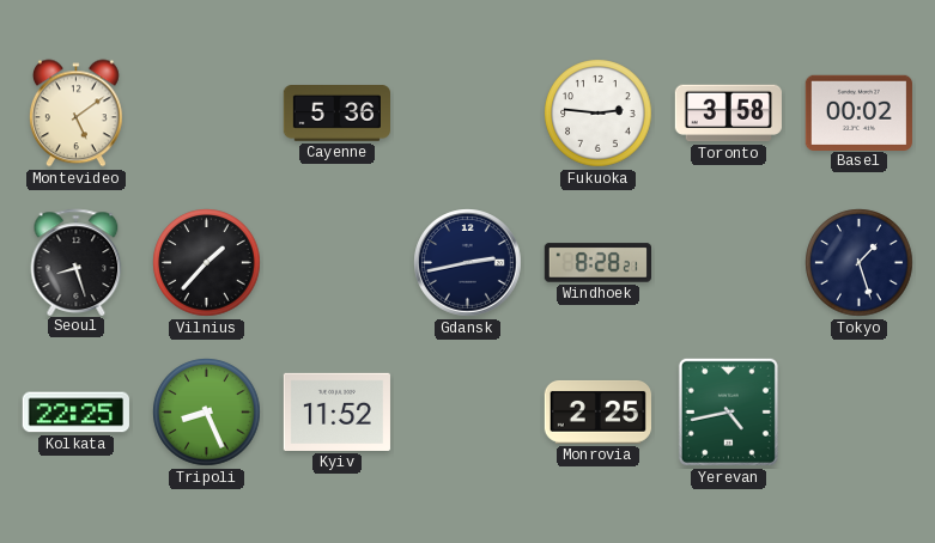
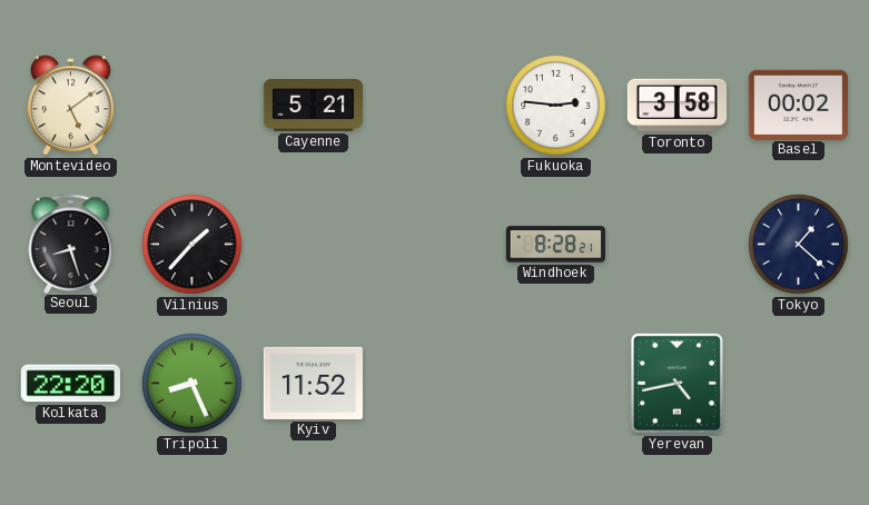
Cayenne: 5:36 -> 5:21
Gdansk: 2:43 -> none
Tokyo: 1:27 -> 1:22
Kolkata: 22:25 -> 22:20
Monrovia: 2:25 -> none
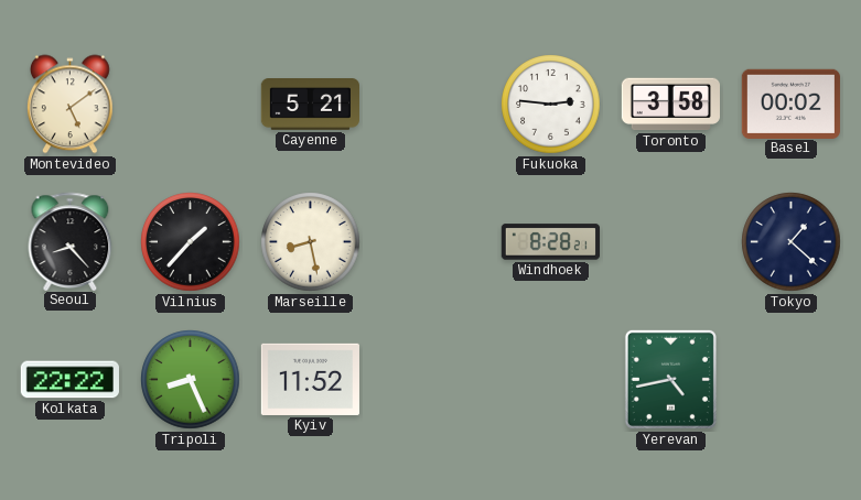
Seoul: 8:27 -> 8:23
Marseille: none -> 8:28
Kolkata: 22:20 -> 22:22
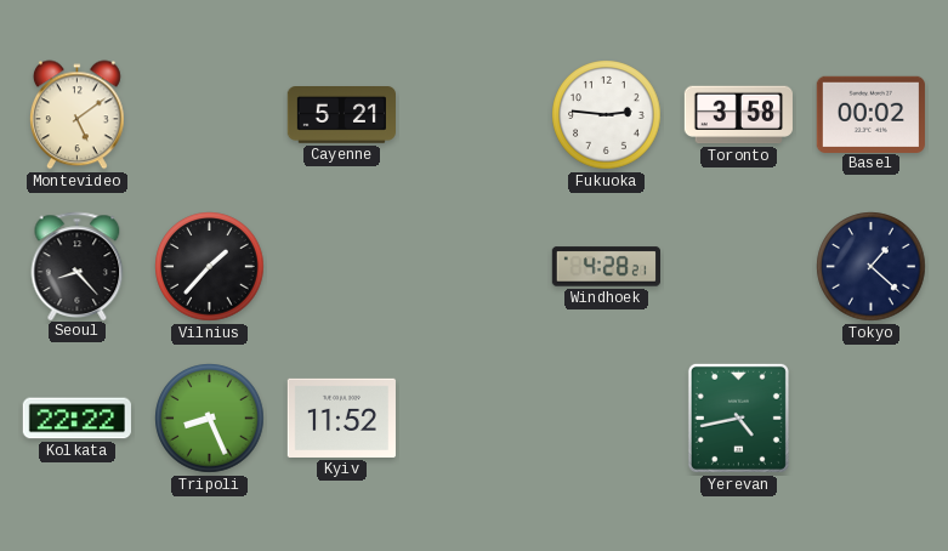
Marseille: 8:28 -> none
Windhoek: 8:28 -> 4:28
